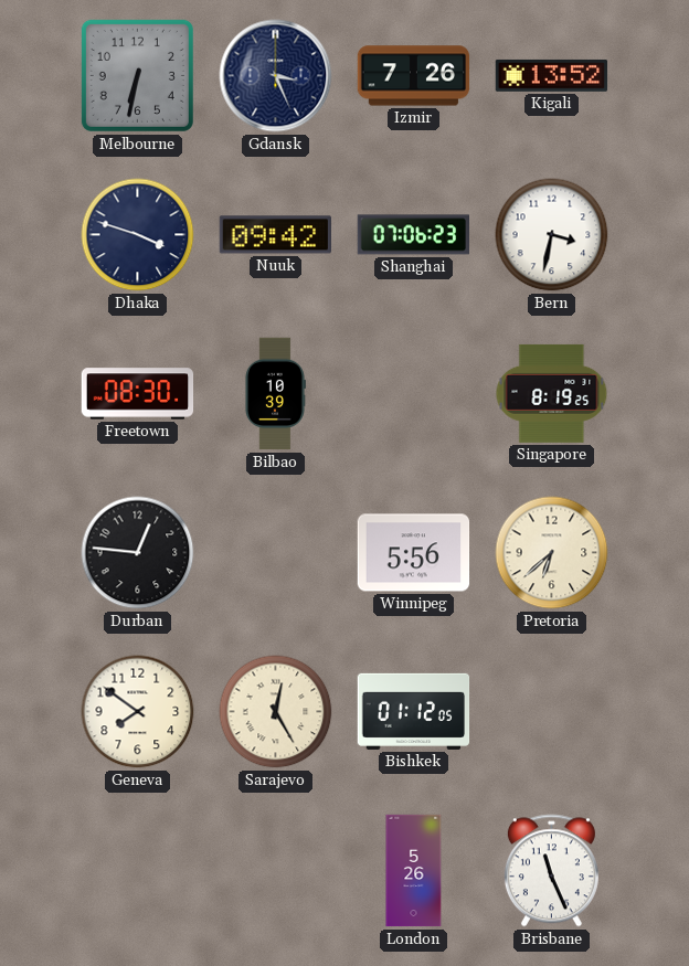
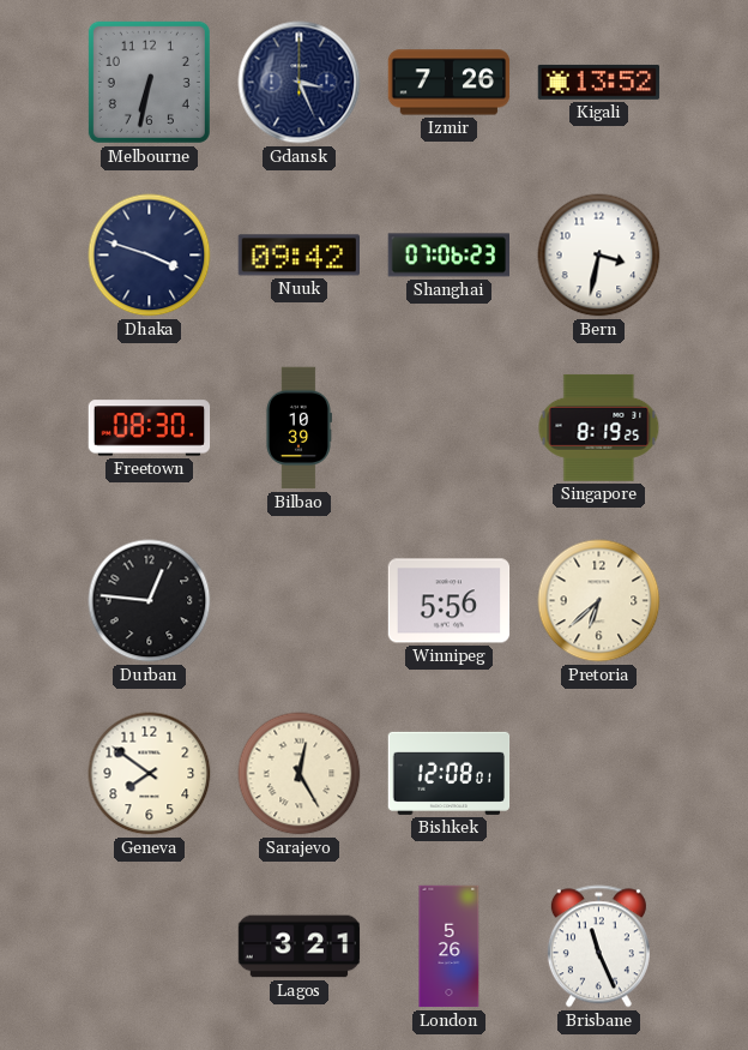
Bishkek: 01:12 -> 12:08
Lagos: none -> 3:21
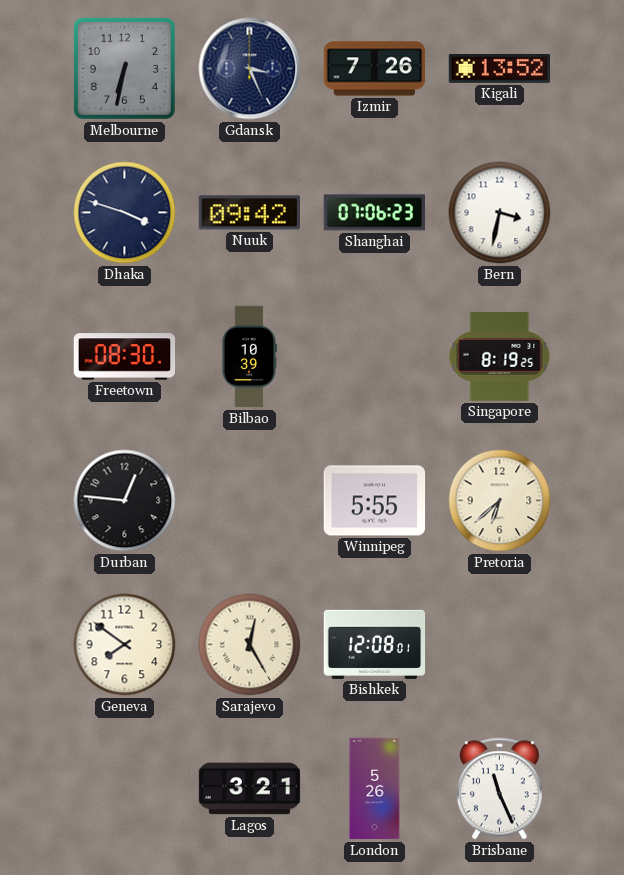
Winnipeg: 5:56 -> 5:55
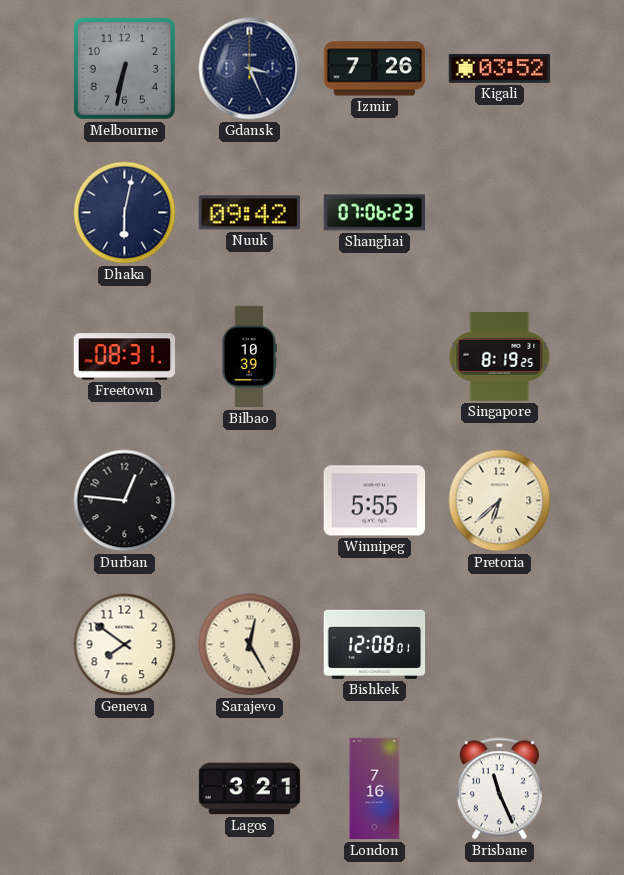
Kigali: 13:52 -> 03:52
Dhaka: 3:48 -> 6:02
Bern: 3:32 -> none
Freetown: 08:30 -> 08:31
London: 5:26 -> 7:16
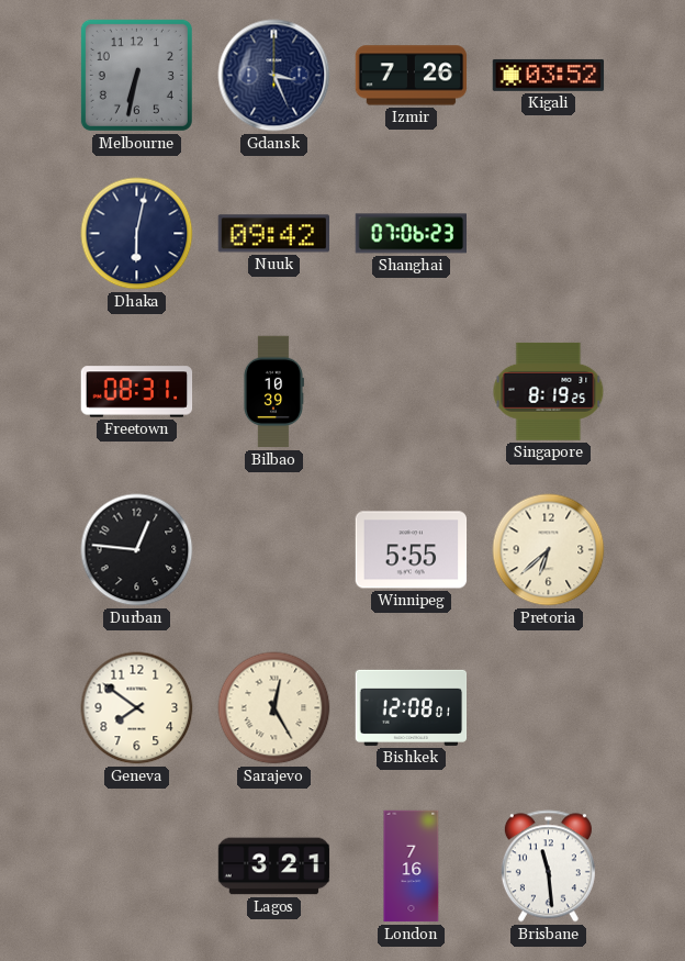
Brisbane: 11:26 -> 11:29
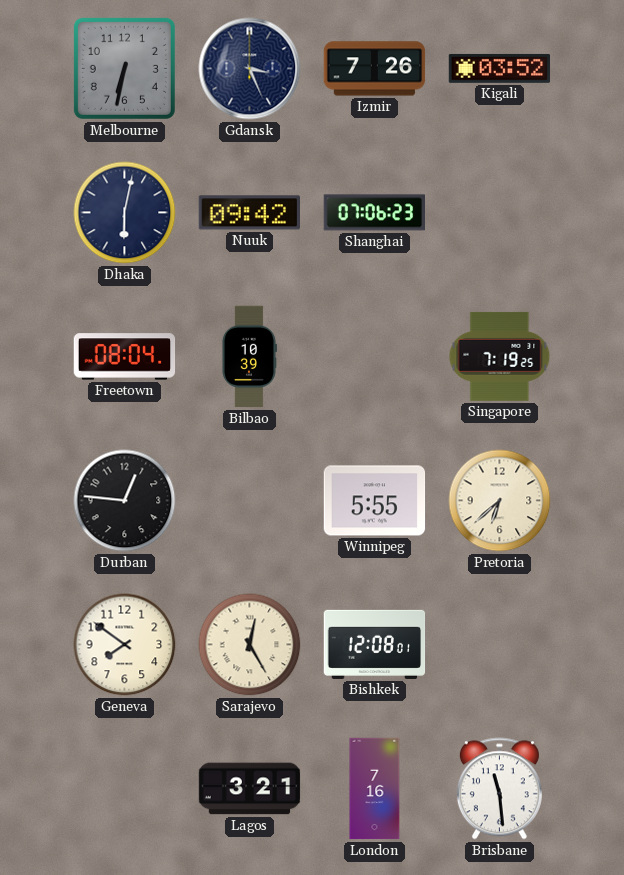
Freetown: 08:31 -> 08:04
Singapore: 8:19 -> 7:19
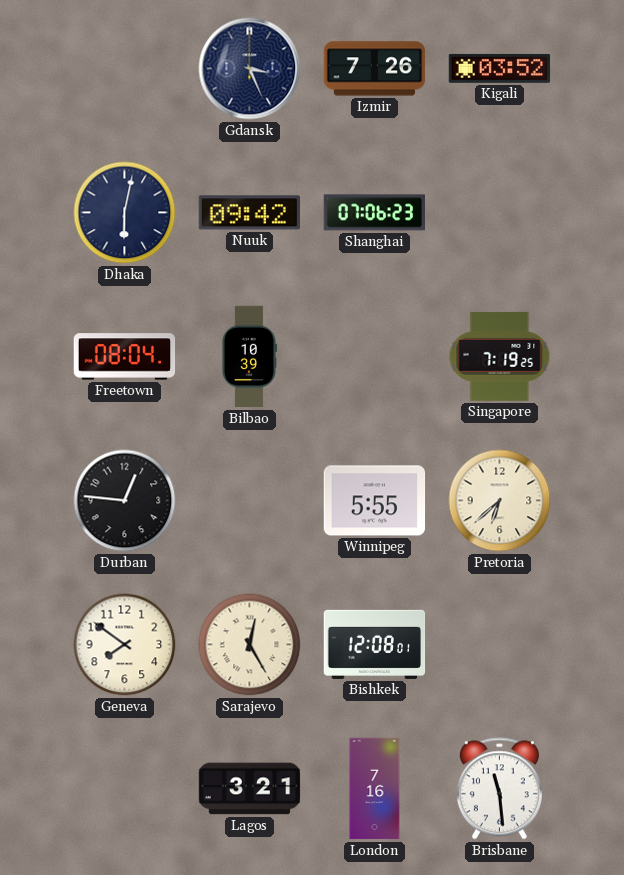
Melbourne: 6:32 -> none
